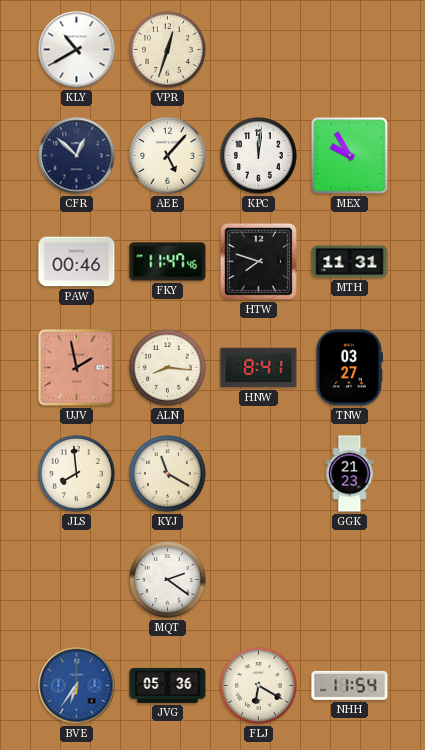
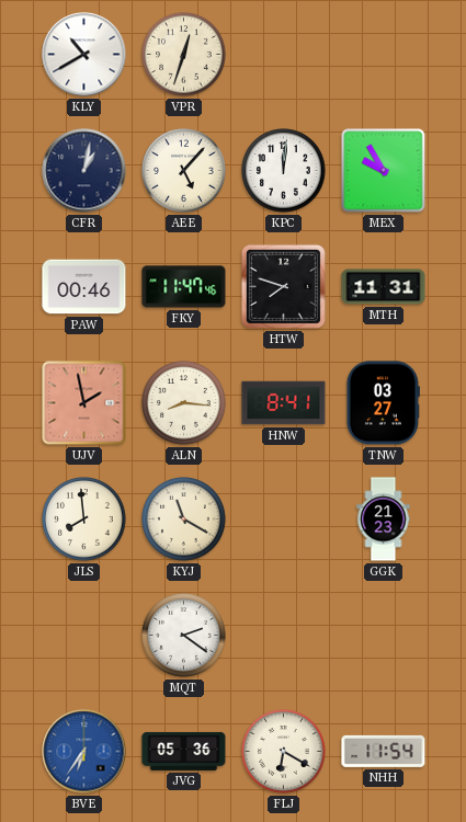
CFR: 12:52 -> 1:02
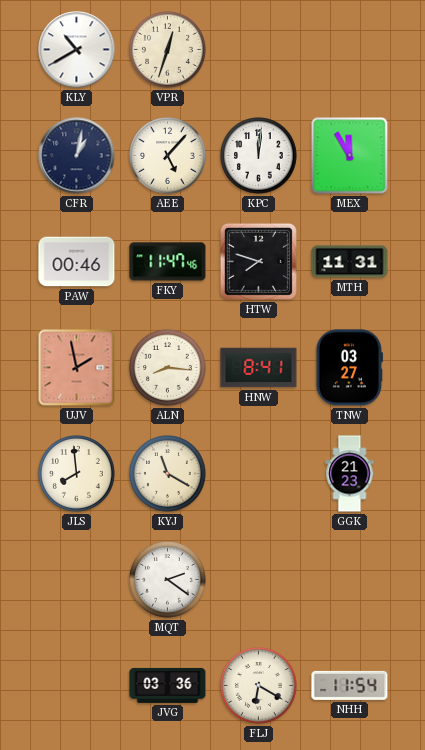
MEX: 9:55 -> 11:55
BVE: 6:36 -> none
JVG: 05:36 -> 03:36
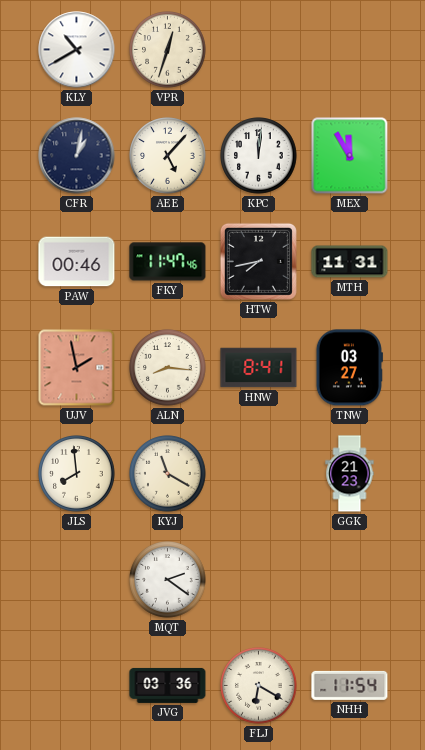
HTW: 7:48 -> 7:43
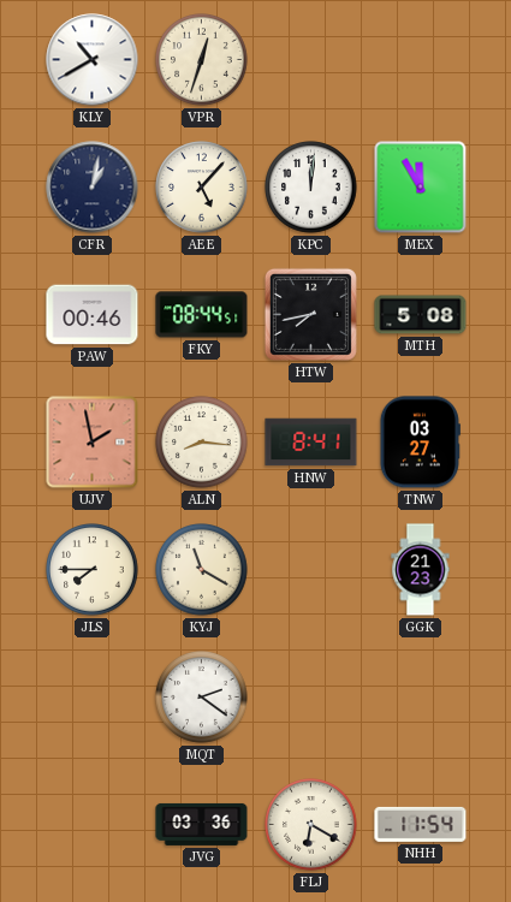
FKY: 11:47 -> 08:44
MTH: 11:31 -> 5:08
JLS: 7:59 -> 7:45
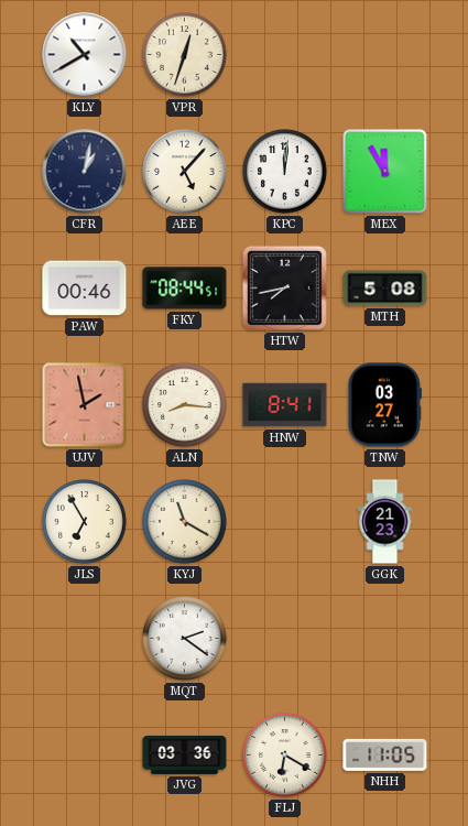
JLS: 7:45 -> 6:55
NHH: 11:54 -> 11:05
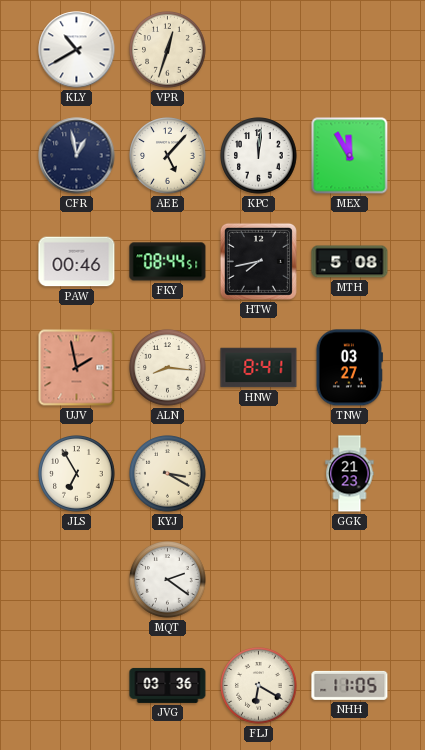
CFR: 1:02 -> 12:58
KYJ: 11:20 -> 3:20
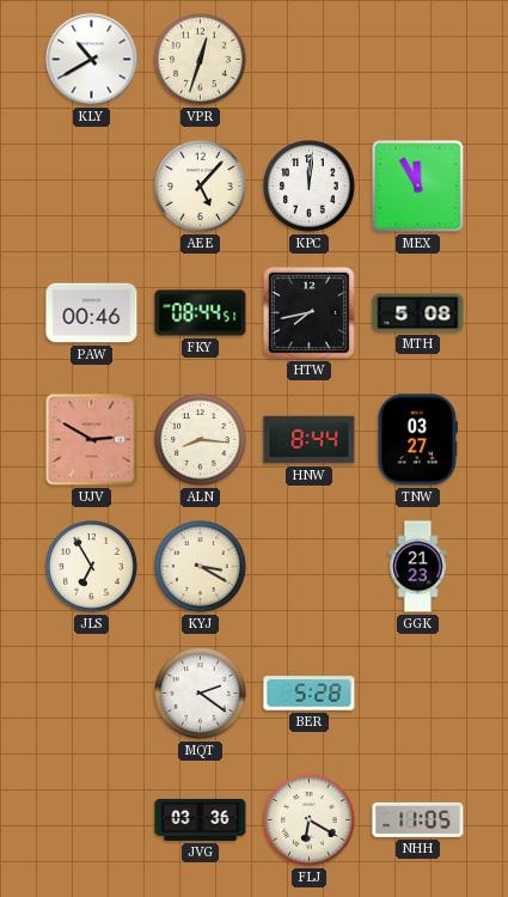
CFR: 12:58 -> none
UJV: 1:58 -> 2:50
HNW: 8:41 -> 8:44
BER: none -> 5:28
